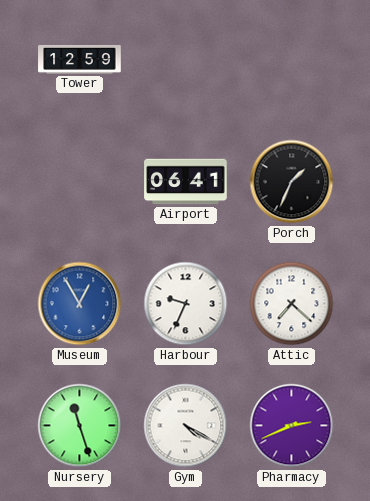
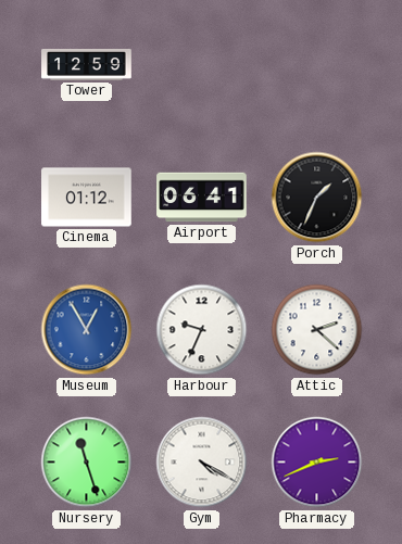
Cinema: none -> 01:12
Attic: 7:22 -> 2:22
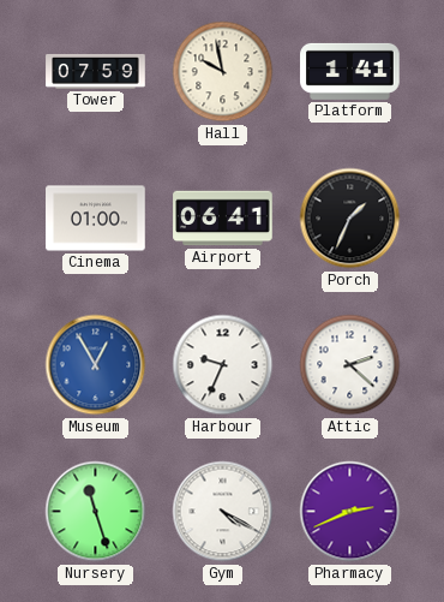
Tower: 12:59 -> 07:59
Hall: none -> 9:58
Platform: none -> 1:41
Cinema: 01:12 -> 01:00
